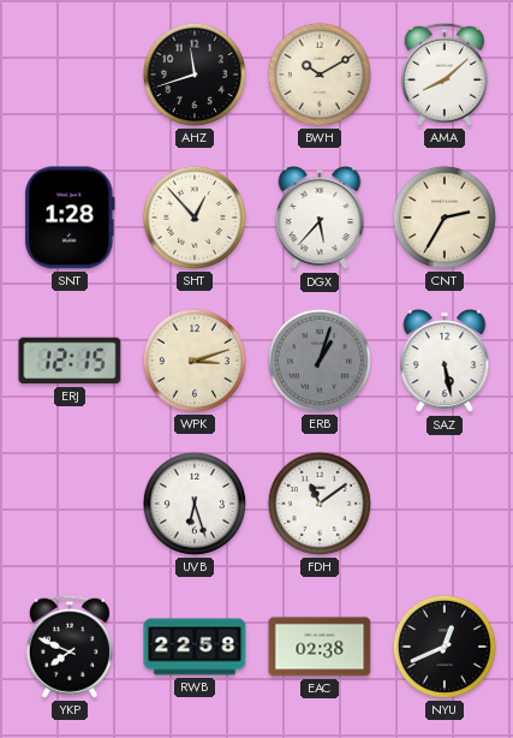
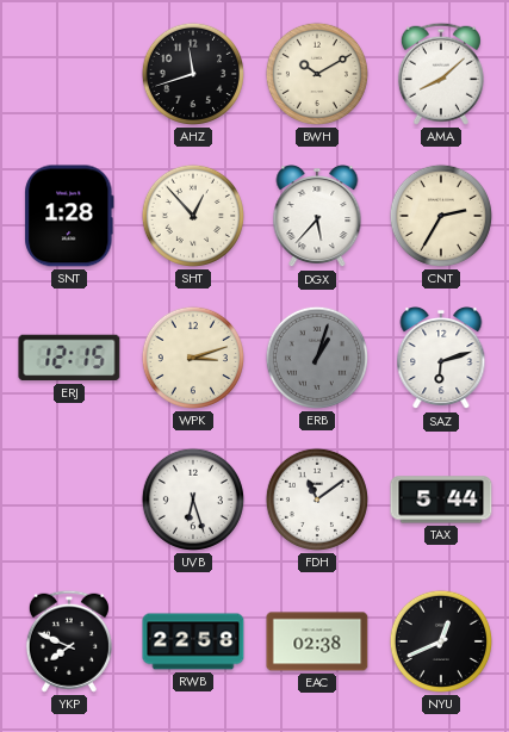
SAZ: 5:28 -> 6:12
TAX: none -> 5:44
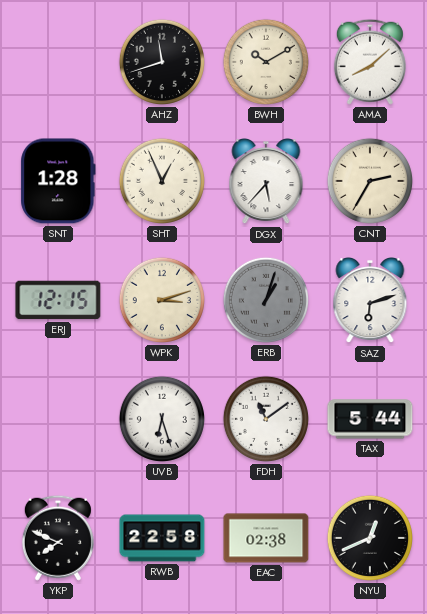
SHT: 12:53 -> 12:56
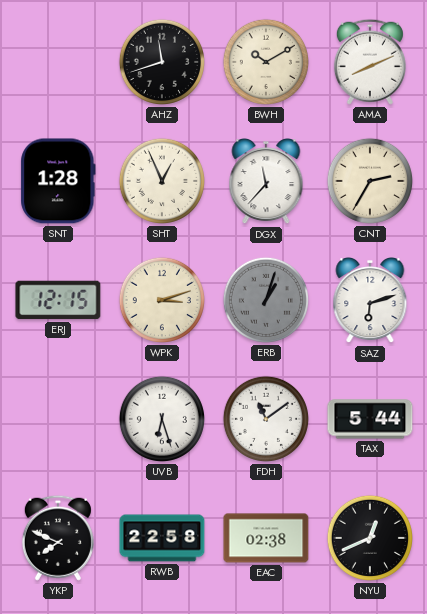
AMA: 8:08 -> 8:11
DGX: 5:37 -> 11:37
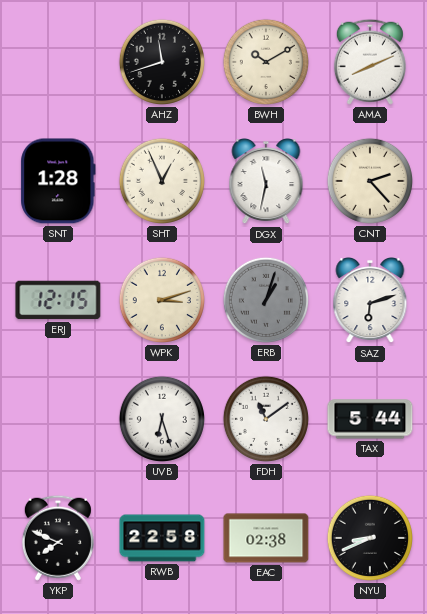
DGX: 11:37 -> 11:32
CNT: 2:35 -> 2:23
NYU: 12:41 -> 8:41
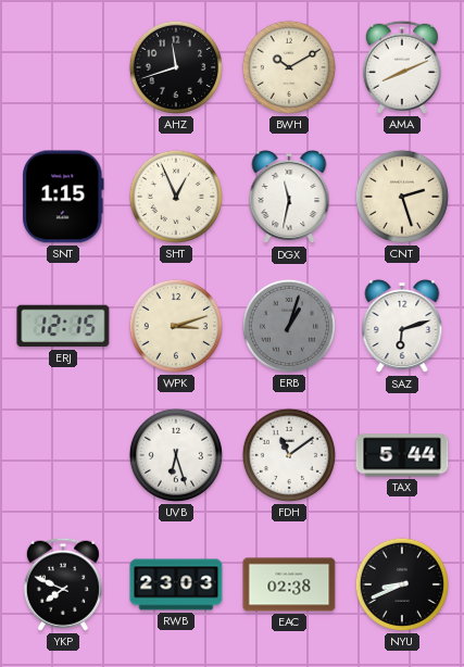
SNT: 1:28 -> 1:15
CNT: 2:23 -> 2:27
RWB: 22:58 -> 23:03
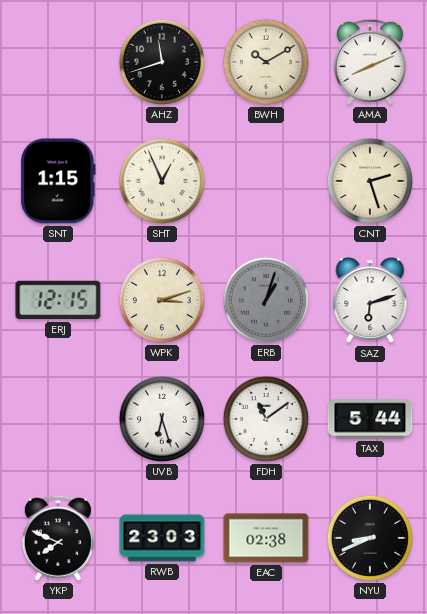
DGX: 11:32 -> none
